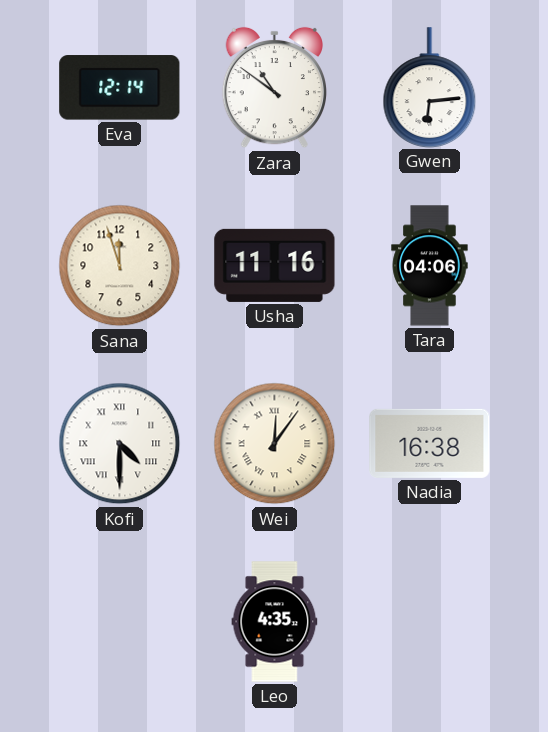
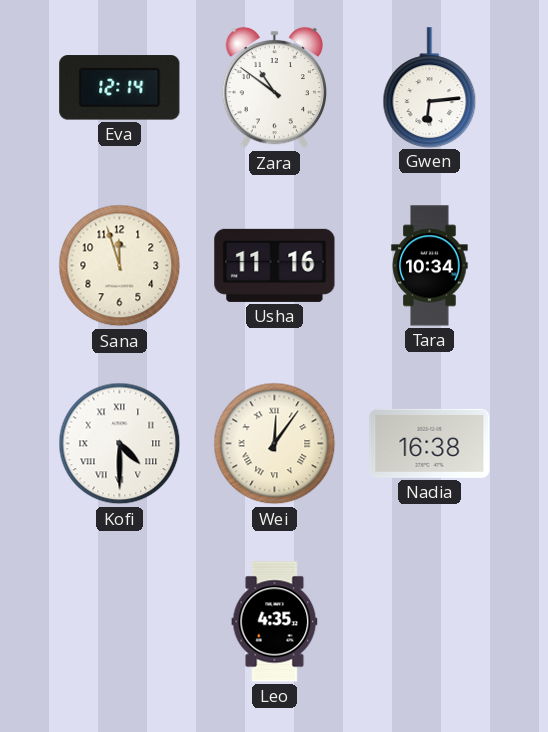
Tara: 04:06 -> 10:34
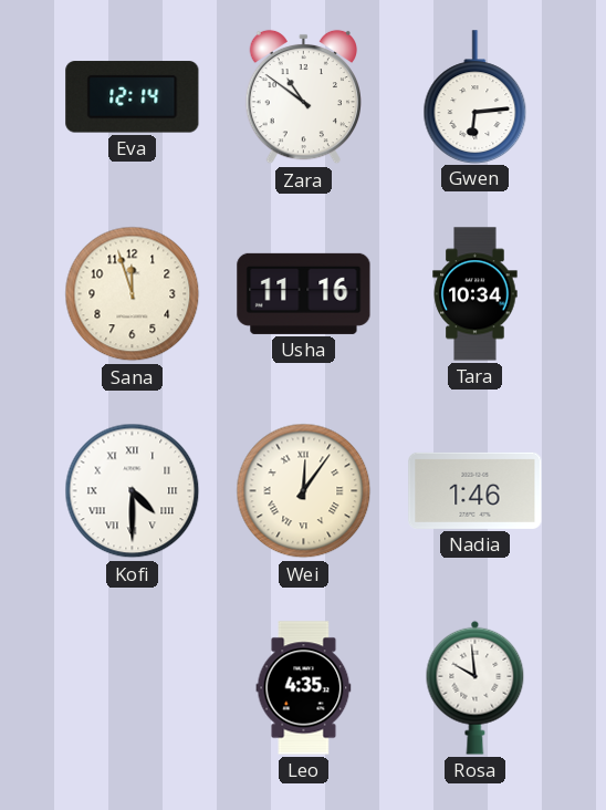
Nadia: 16:38 -> 1:46
Rosa: none -> 9:59
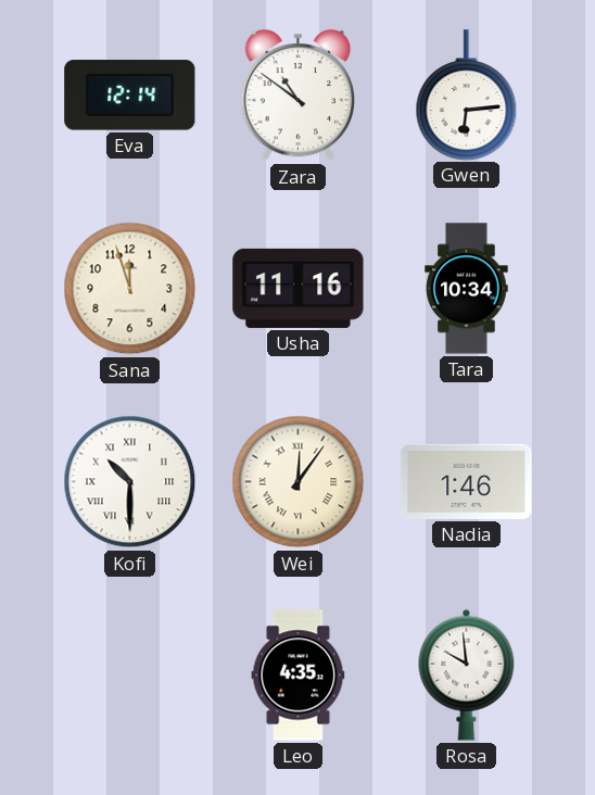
Kofi: 4:30 -> 10:30
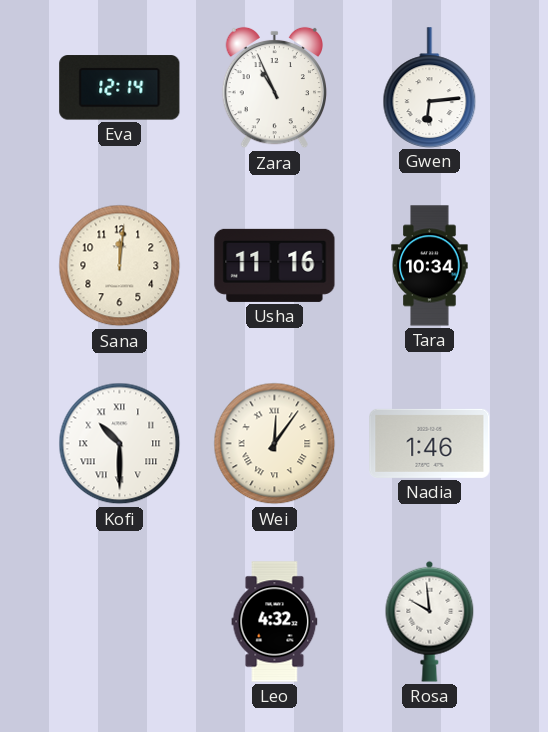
Zara: 10:51 -> 10:56
Sana: 11:57 -> 12:01
Leo: 4:35 -> 4:32
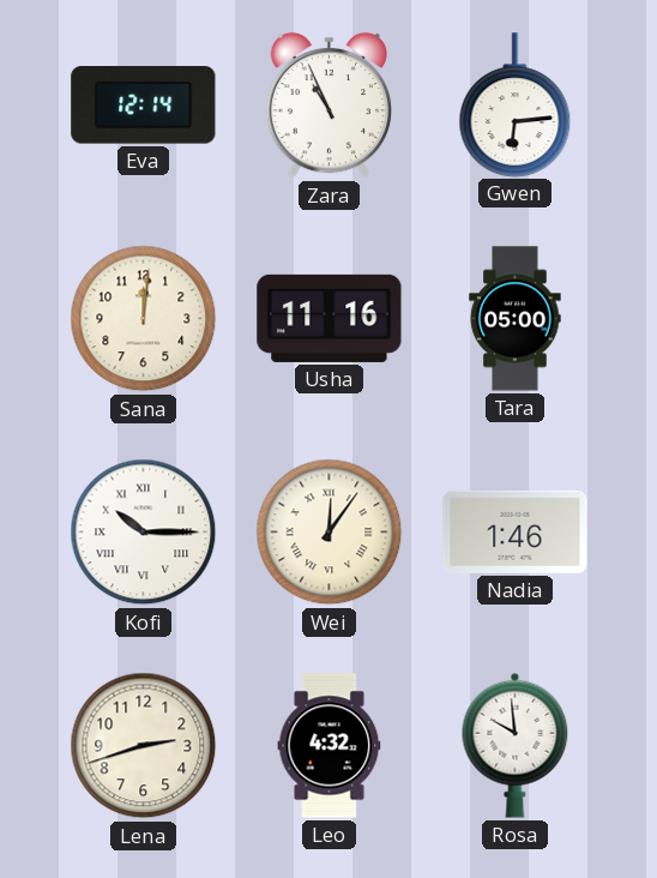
Tara: 10:34 -> 05:00
Kofi: 10:30 -> 10:15
Lena: none -> 2:42
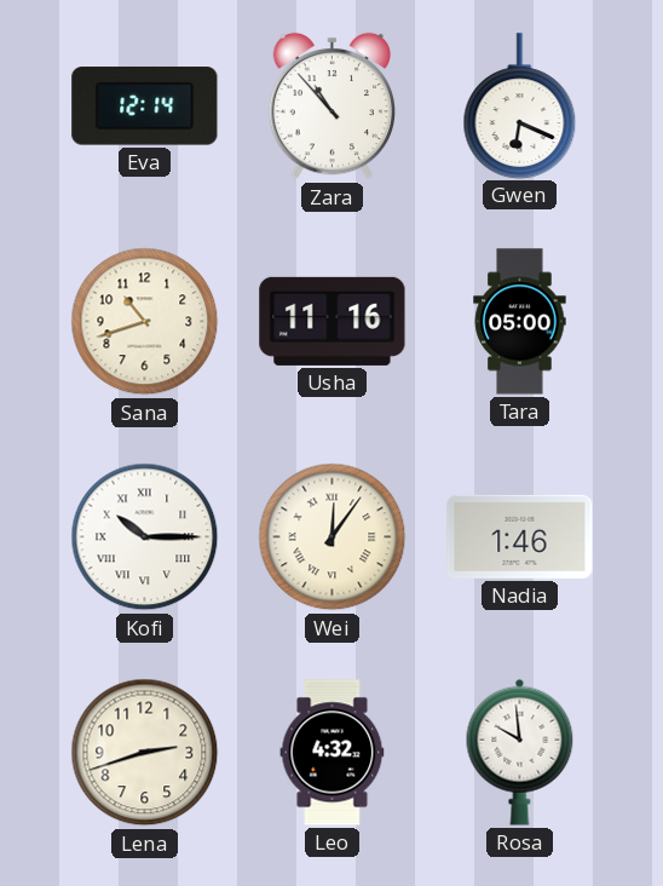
Zara: 10:56 -> 10:53
Gwen: 6:14 -> 6:19
Sana: 12:01 -> 10:42
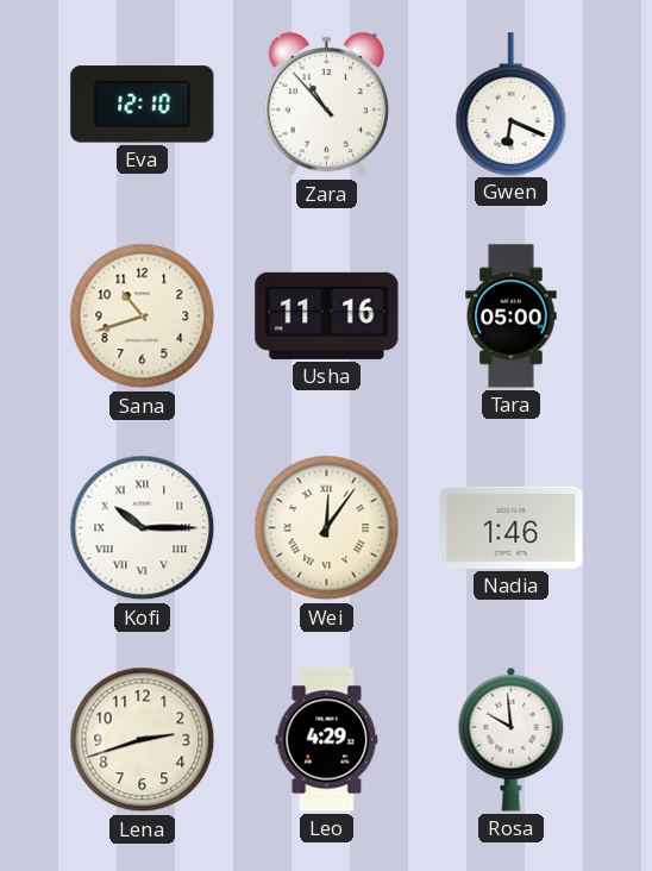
Eva: 12:14 -> 12:10
Leo: 4:32 -> 4:29
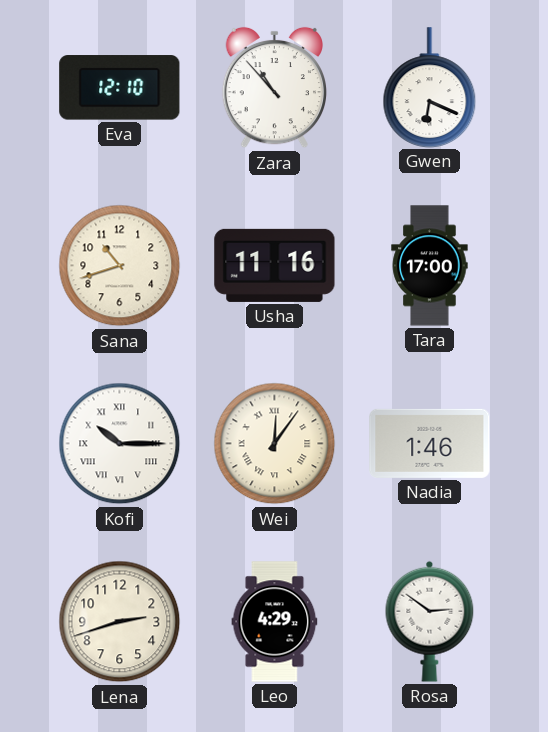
Tara: 05:00 -> 17:00
Rosa: 9:59 -> 2:51
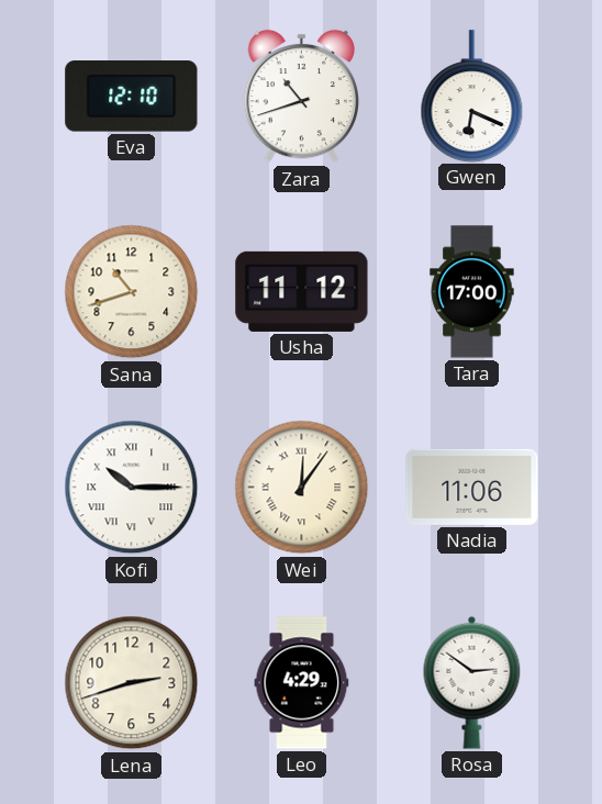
Zara: 10:53 -> 10:42
Usha: 11:16 -> 11:12
Nadia: 1:46 -> 11:06
